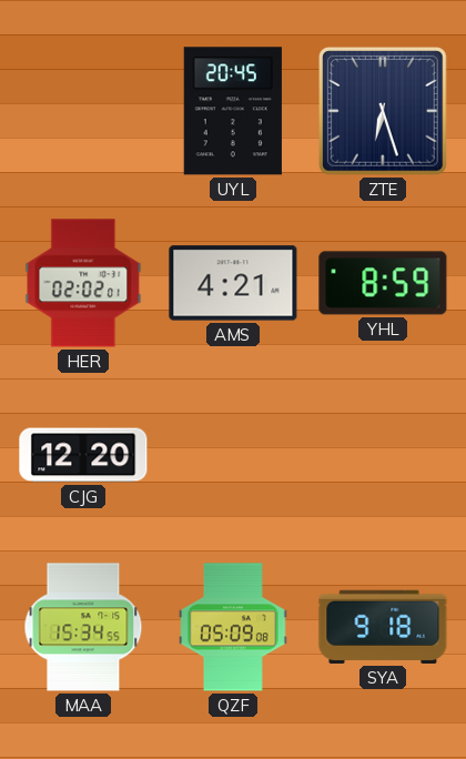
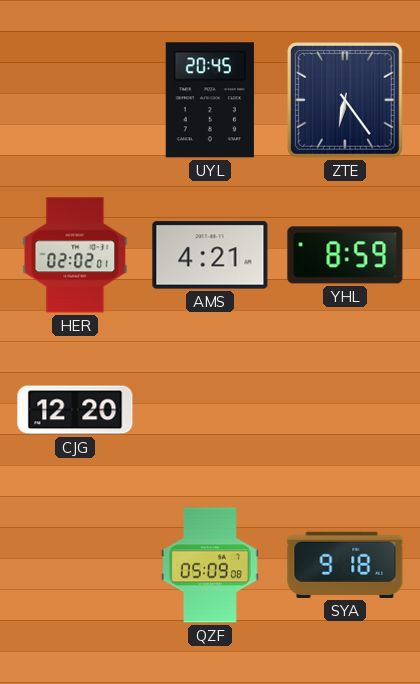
ZTE: 6:27 -> 6:24
MAA: 15:34 -> none
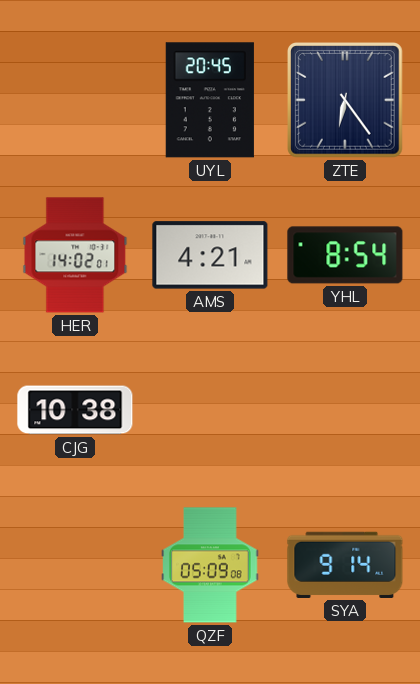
HER: 02:02 -> 14:02
YHL: 8:59 -> 8:54
CJG: 12:20 -> 10:38
SYA: 9:18 -> 9:14
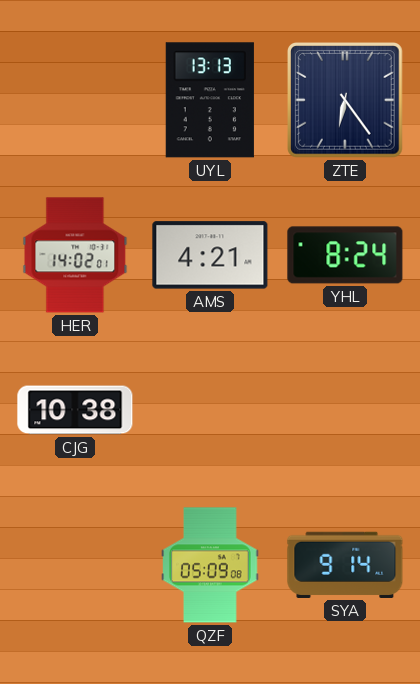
UYL: 20:45 -> 13:13
YHL: 8:54 -> 8:24
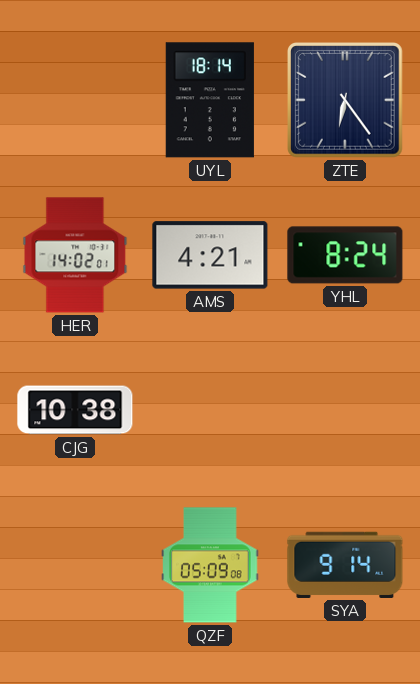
UYL: 13:13 -> 18:14
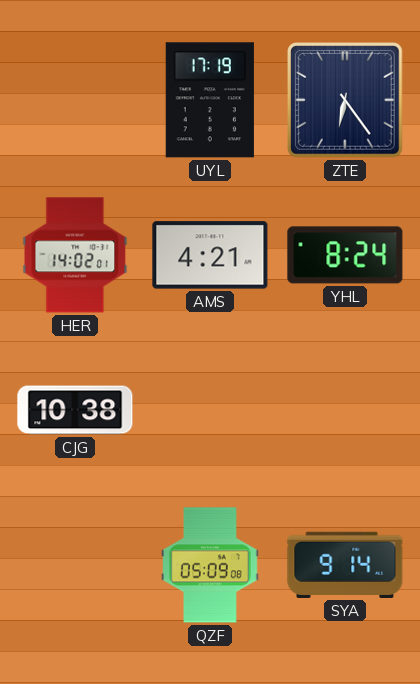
UYL: 18:14 -> 17:19
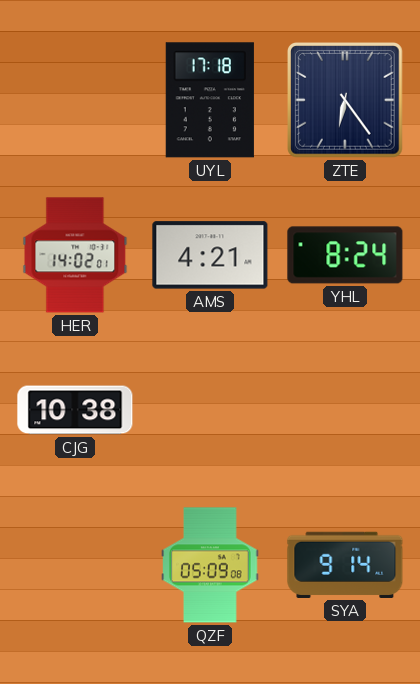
UYL: 17:19 -> 17:18
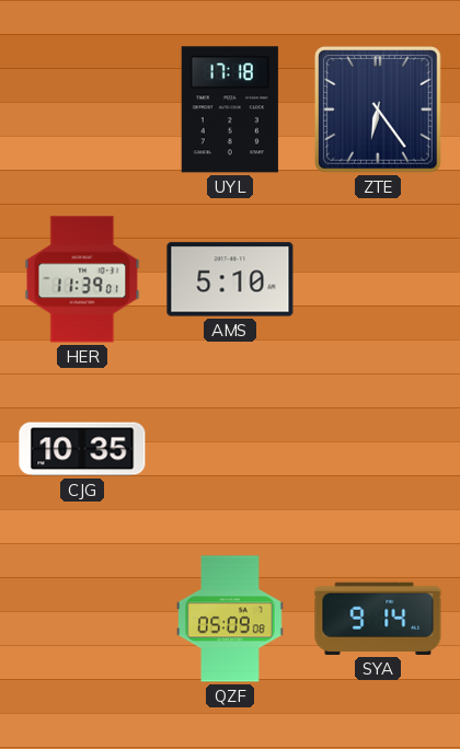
HER: 14:02 -> 11:39
AMS: 4:21 -> 5:10
YHL: 8:24 -> none
CJG: 10:38 -> 10:35
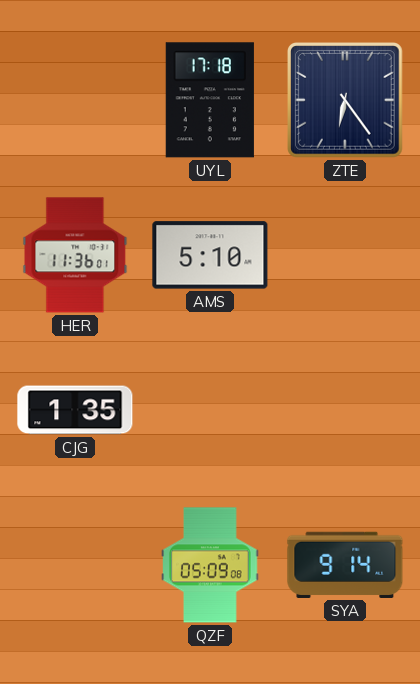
HER: 11:39 -> 11:36
CJG: 10:35 -> 1:35
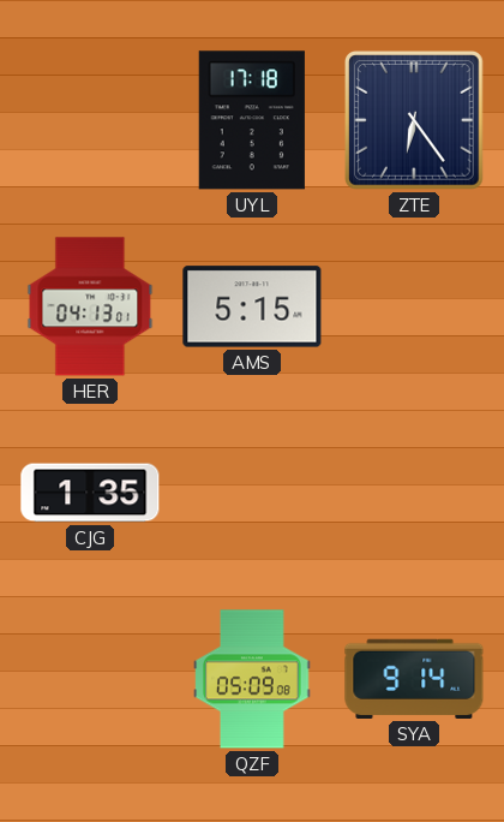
HER: 11:36 -> 04:13
AMS: 5:10 -> 5:15
